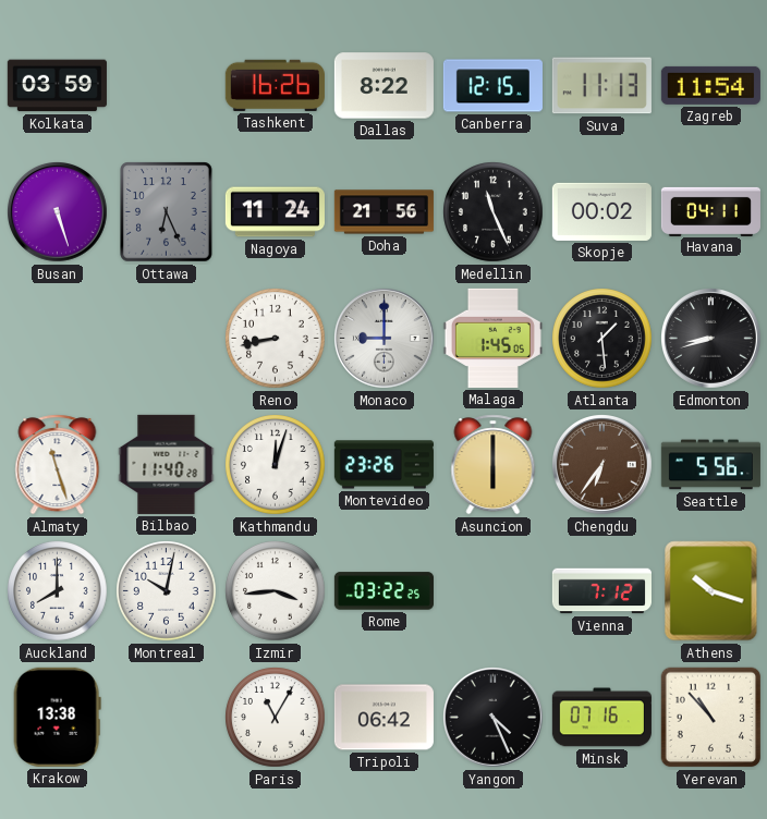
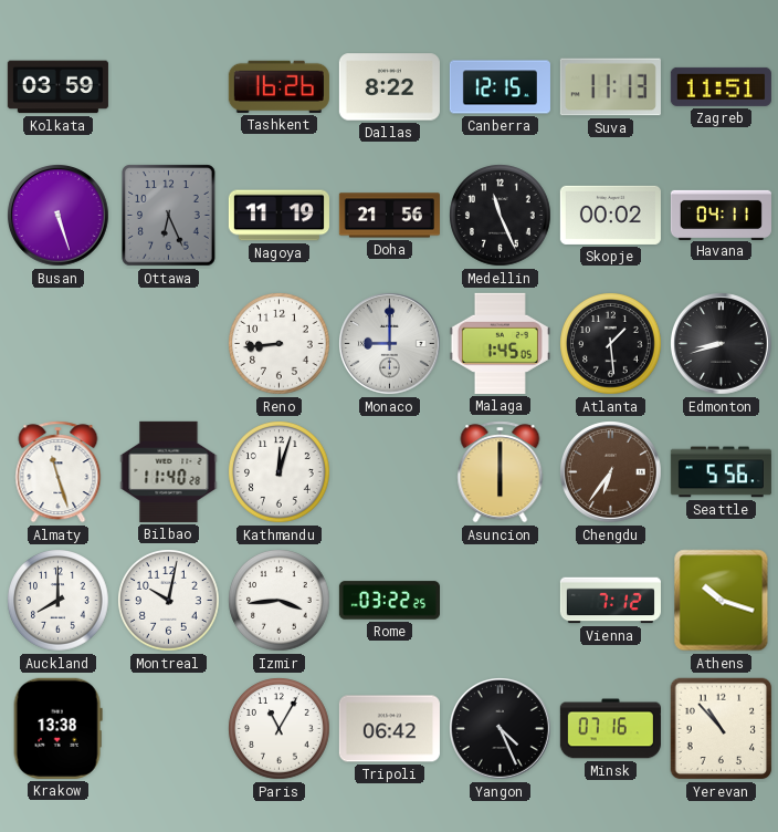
Zagreb: 11:54 -> 11:51
Nagoya: 11:24 -> 11:19
Reno: 8:43 -> 8:44
Montevideo: 23:26 -> none
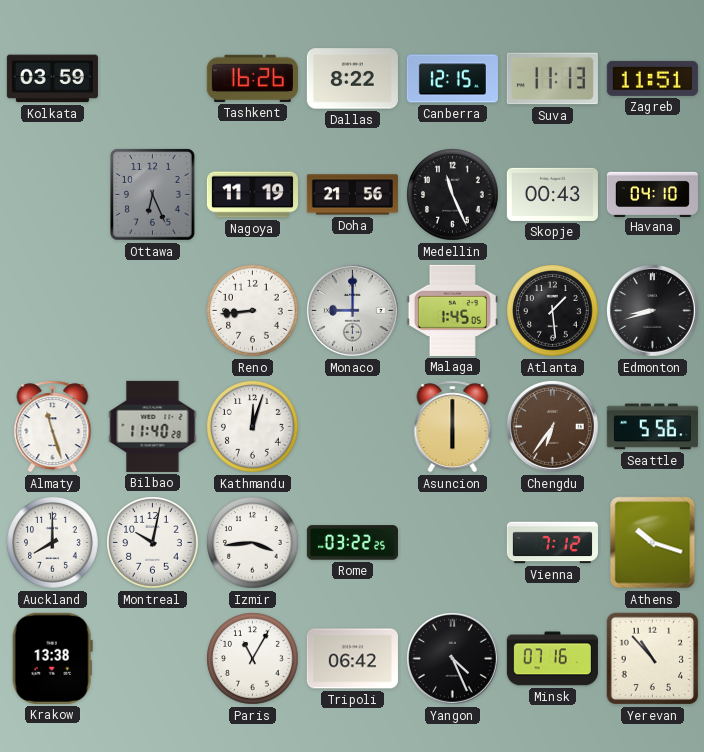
Busan: 5:27 -> none
Skopje: 00:02 -> 00:43
Havana: 04:11 -> 04:10
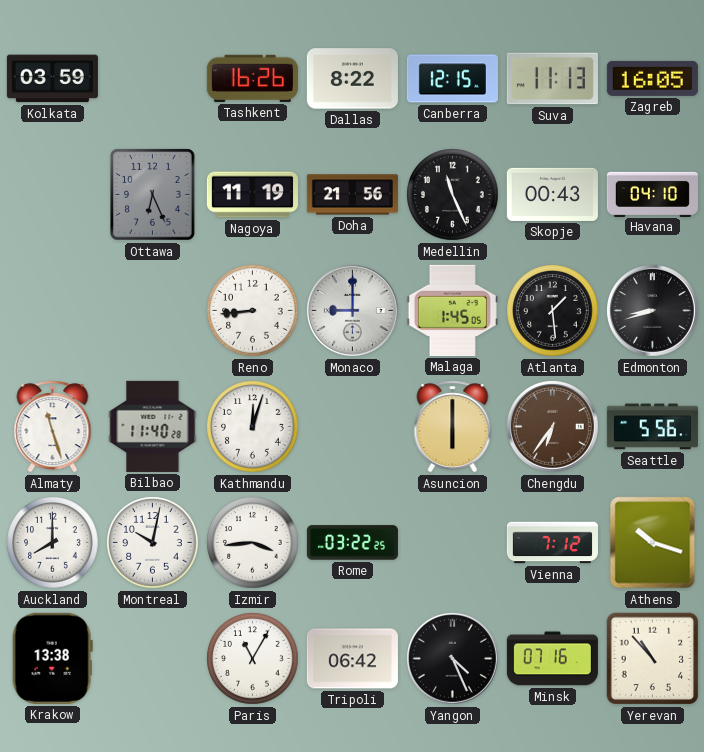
Zagreb: 11:51 -> 16:05
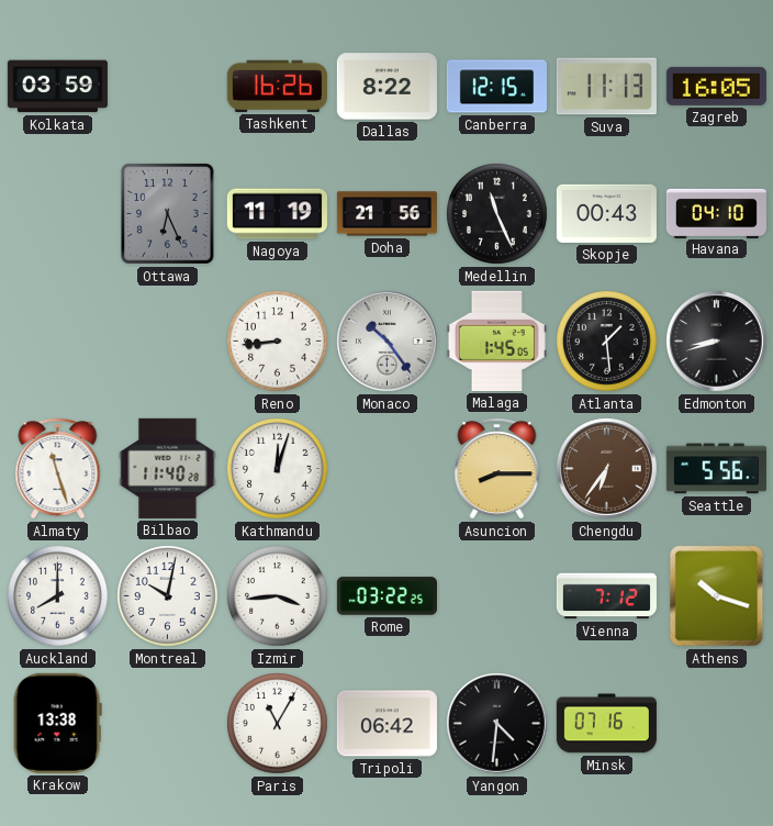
Monaco: 9:00 -> 10:24
Asuncion: 6:00 -> 8:15
Yangon: 4:26 -> 4:31
Yerevan: 10:53 -> none
